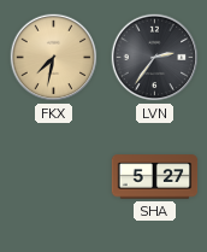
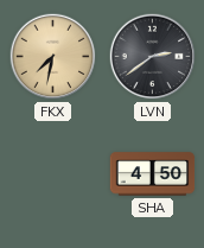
LVN: 2:36 -> 2:39
SHA: 5:27 -> 4:50
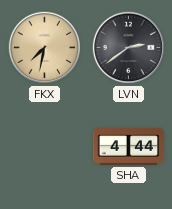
SHA: 4:50 -> 4:44
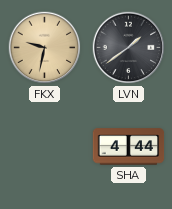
FKX: 7:32 -> 9:32
LVN: 2:39 -> 1:39
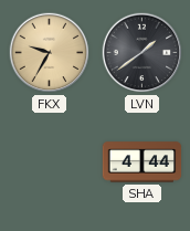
FKX: 9:32 -> 9:35
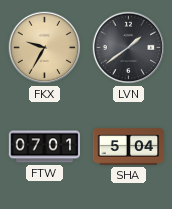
FTW: none -> 07:01
SHA: 4:44 -> 5:04
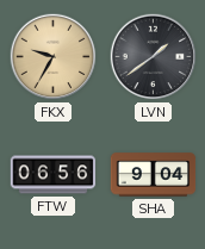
FTW: 07:01 -> 06:56
SHA: 5:04 -> 9:04
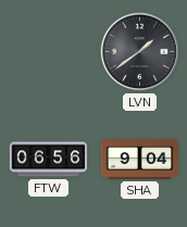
FKX: 9:35 -> none
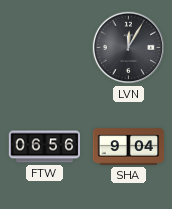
LVN: 1:39 -> 12:05
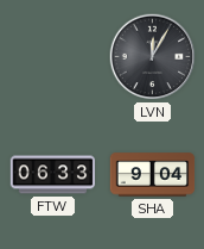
FTW: 06:56 -> 06:33
